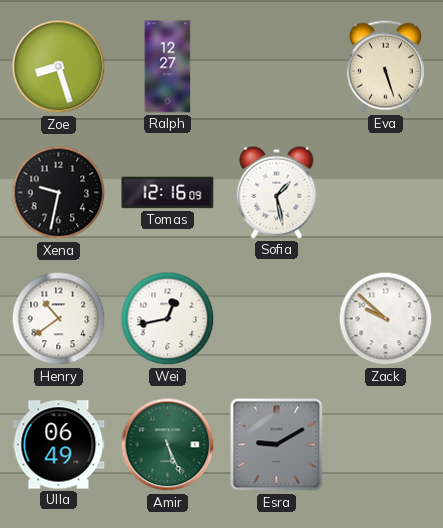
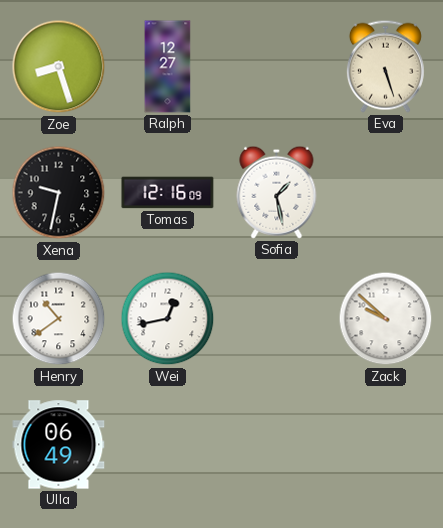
Amir: 5:26 -> none
Esra: 9:10 -> none
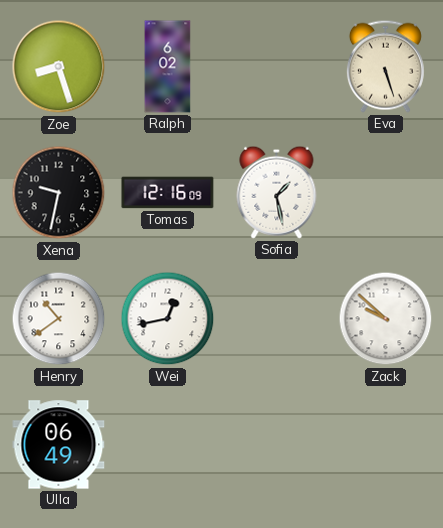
Ralph: 12:27 -> 6:02
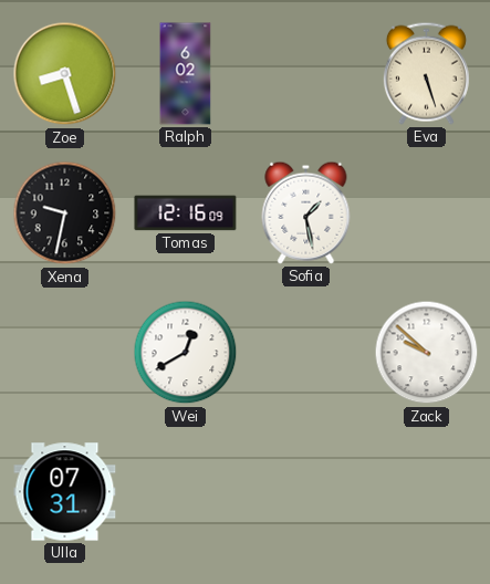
Henry: 10:39 -> none
Wei: 12:43 -> 12:40
Ulla: 06:49 -> 07:31
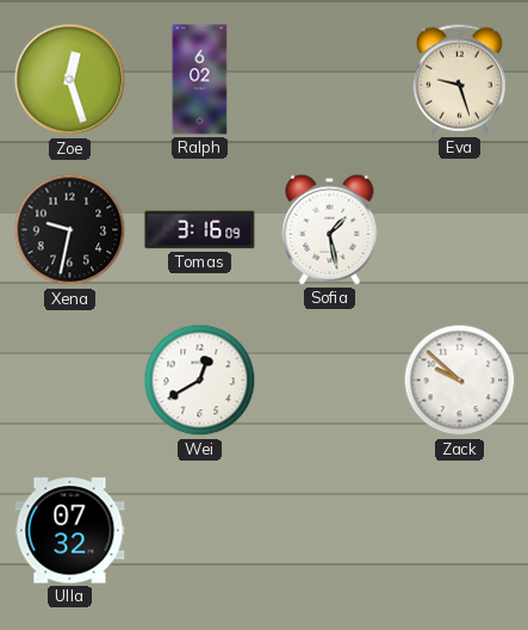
Zoe: 8:27 -> 12:27
Eva: 5:27 -> 9:27
Tomas: 12:16 -> 3:16
Ulla: 07:31 -> 07:32
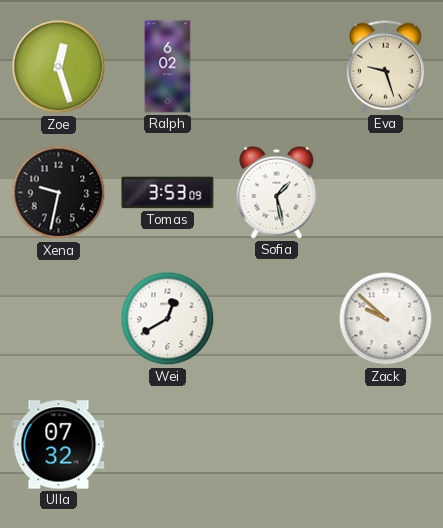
Tomas: 3:16 -> 3:53
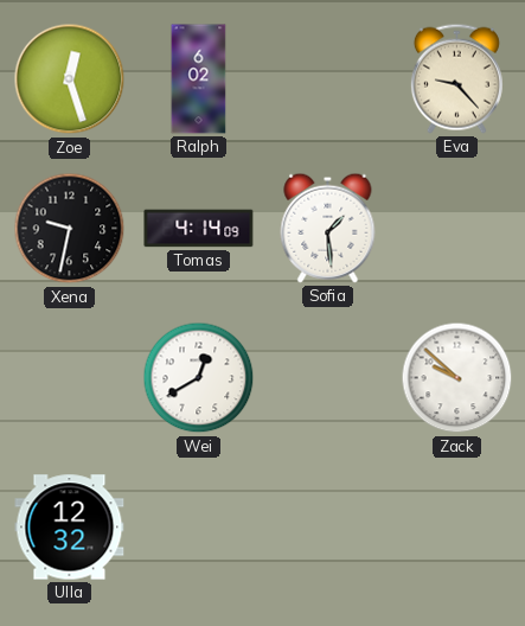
Eva: 9:27 -> 9:23
Tomas: 3:53 -> 4:14
Sofia: 1:28 -> 1:29
Ulla: 07:32 -> 12:32
